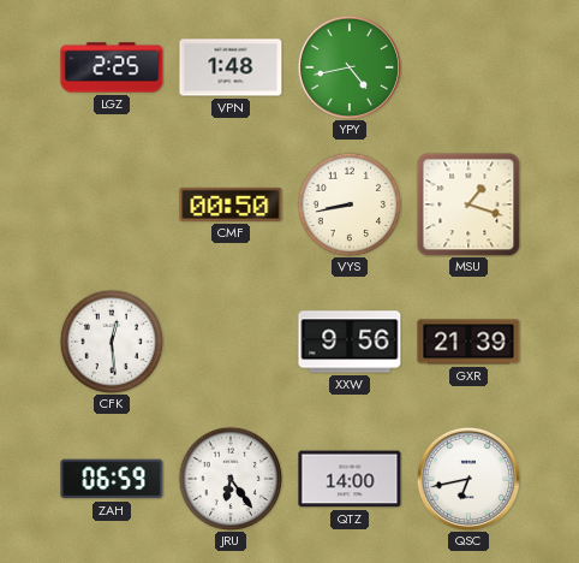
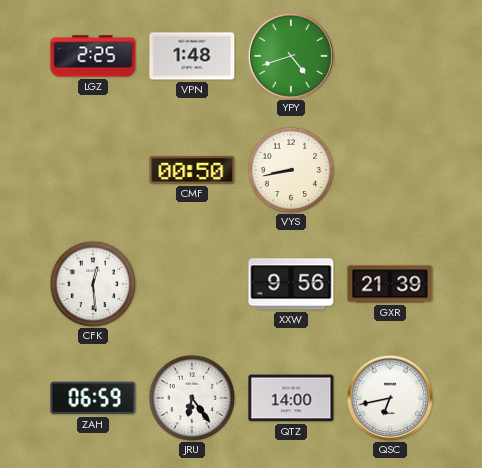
YPY: 4:43 -> 4:42
MSU: 1:18 -> none
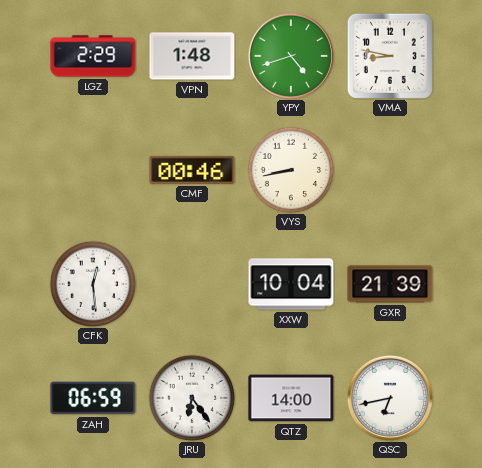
LGZ: 2:25 -> 2:29
VMA: none -> 8:47
CMF: 00:50 -> 00:46
XXW: 9:56 -> 10:04
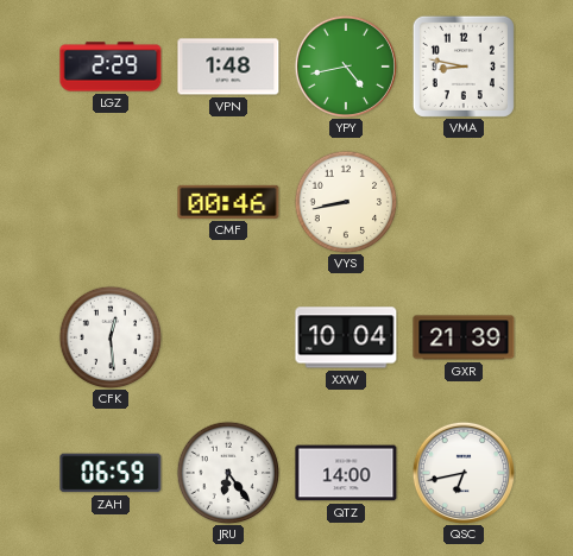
YPY: 4:42 -> 4:43
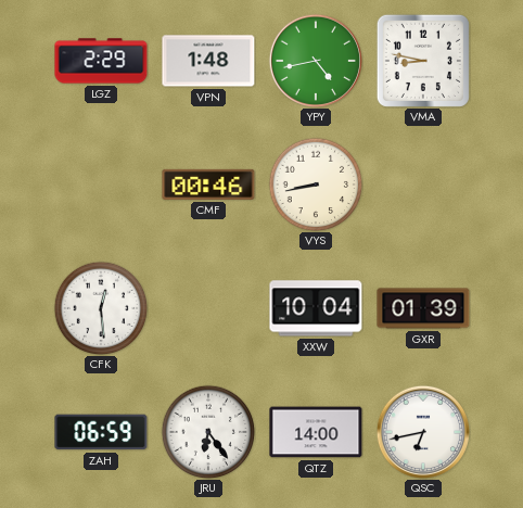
GXR: 21:39 -> 01:39
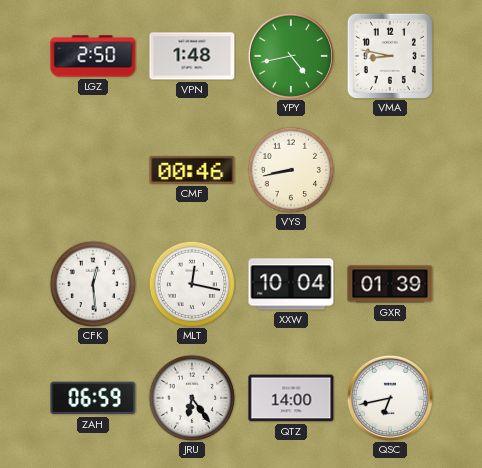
LGZ: 2:29 -> 2:50
MLT: none -> 12:17
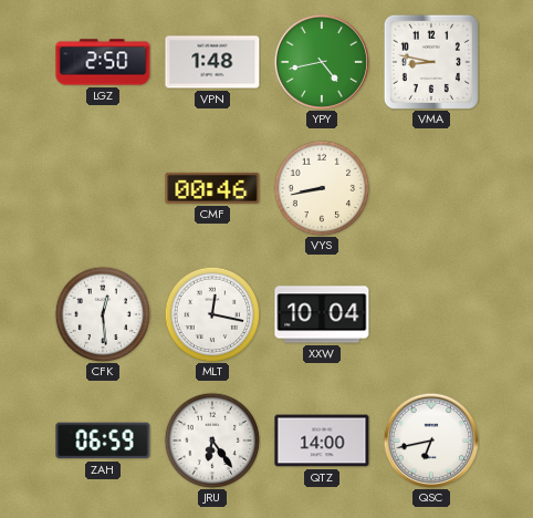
GXR: 01:39 -> none
